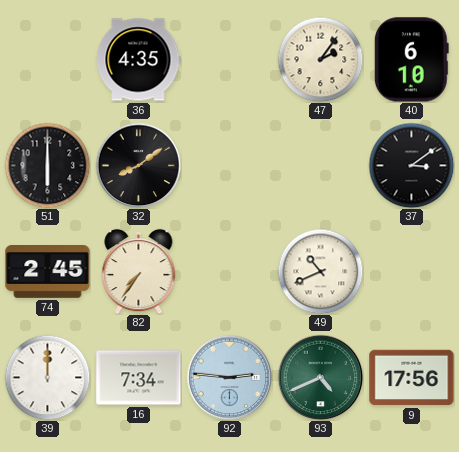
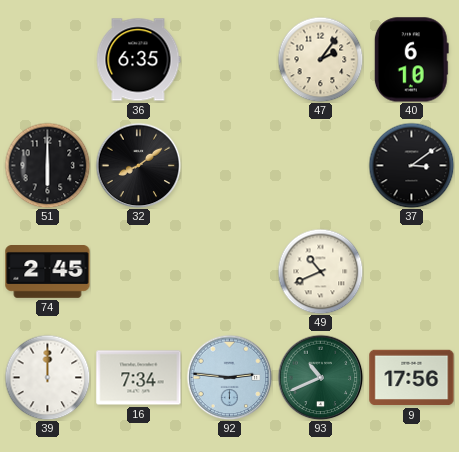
36: 4:35 -> 6:35
82: 7:36 -> none
93: 4:41 -> 10:41
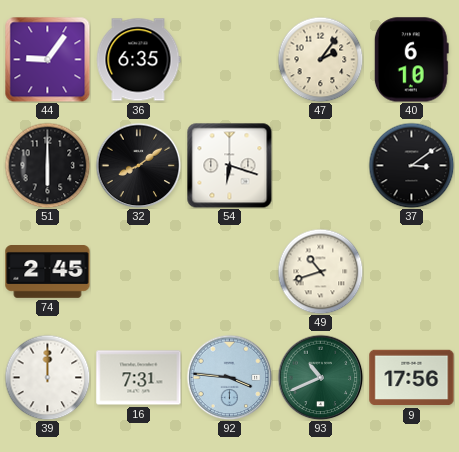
44: none -> 9:06
54: none -> 6:18
49: 10:41 -> 10:42
16: 7:34 -> 7:31
92: 2:46 -> 3:46
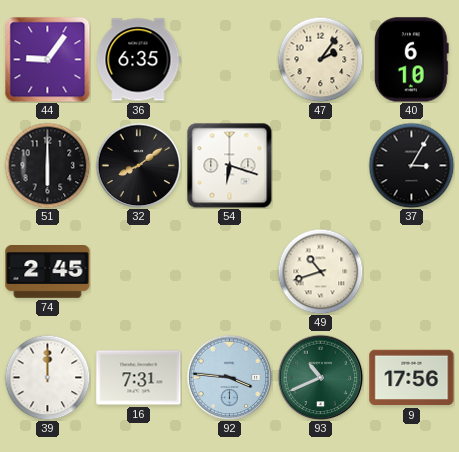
37: 3:09 -> 3:05
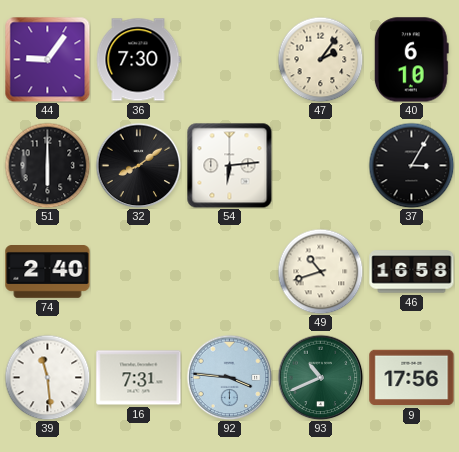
36: 6:35 -> 7:30
54: 6:18 -> 6:14
74: 2:45 -> 2:40
46: none -> 16:58
39: 12:00 -> 11:29
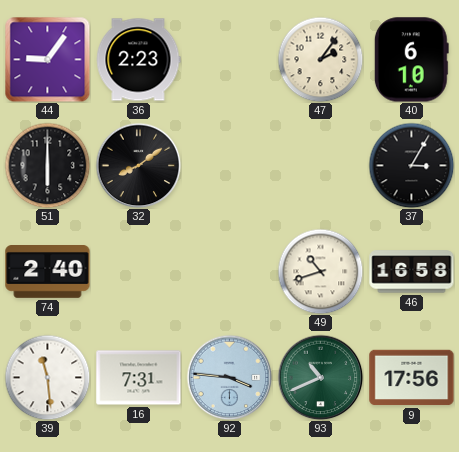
36: 7:30 -> 2:23
54: 6:14 -> none
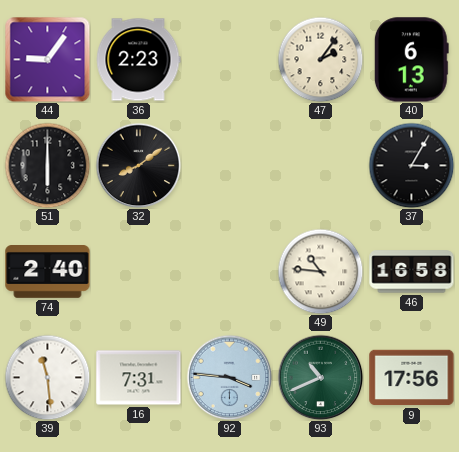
40: 6:10 -> 6:13
49: 10:42 -> 10:46
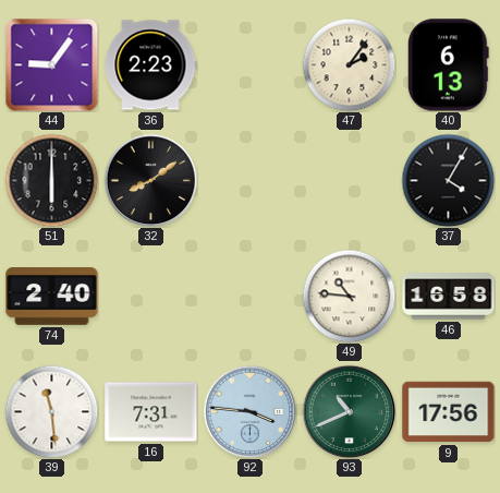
37: 3:05 -> 4:05
